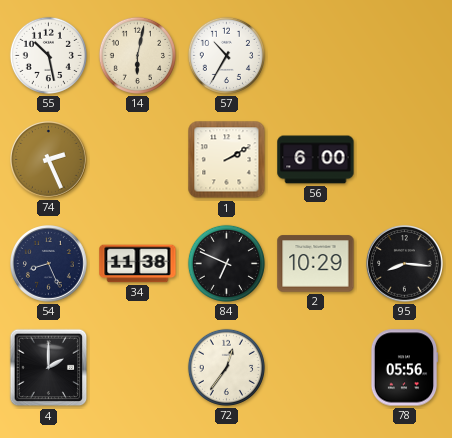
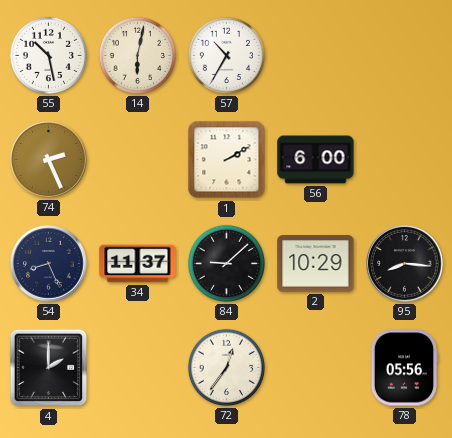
34: 11:38 -> 11:37
84: 6:49 -> 9:08
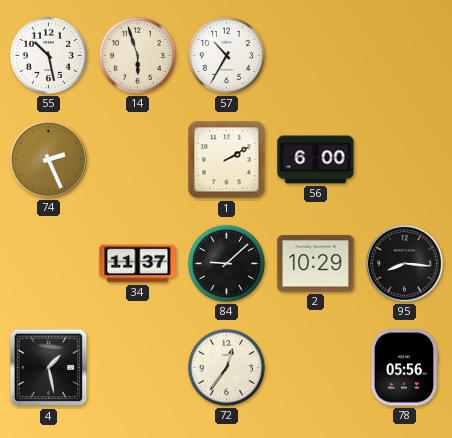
14: 6:02 -> 5:57
54: 8:26 -> none
4: 2:00 -> 1:28
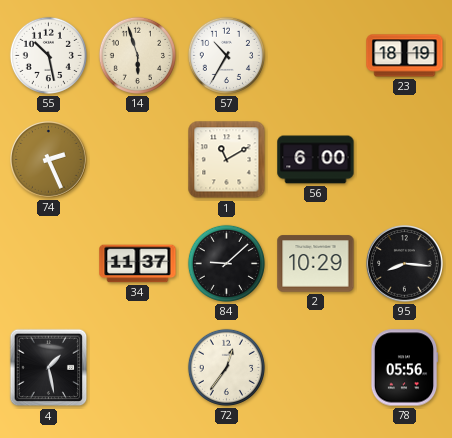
23: none -> 18:19
1: 2:10 -> 11:10
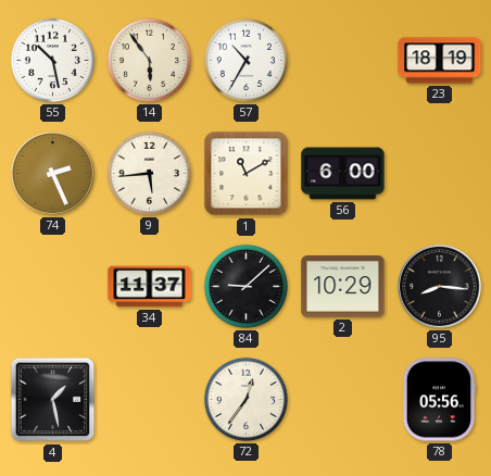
14: 5:57 -> 5:54
9: none -> 5:44
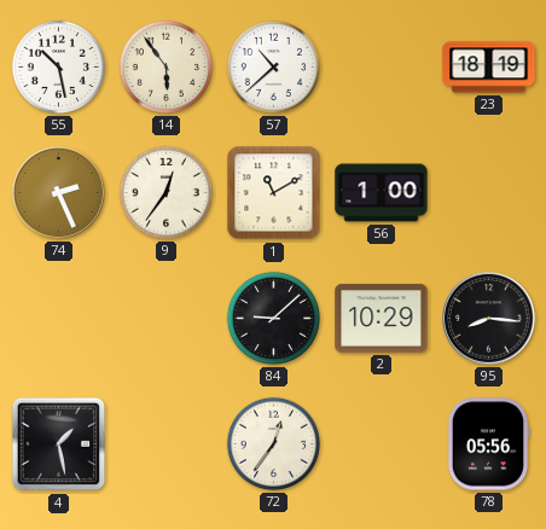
57: 10:35 -> 10:38
9: 5:44 -> 12:36
56: 6:00 -> 1:00
34: 11:37 -> none
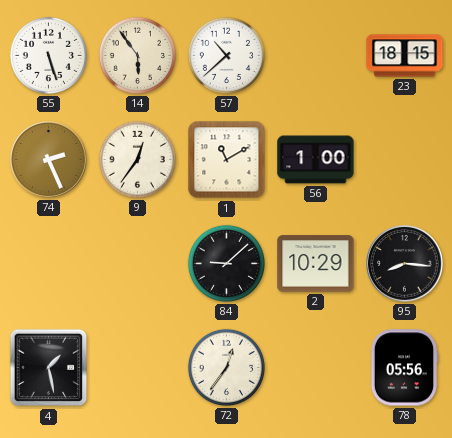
55: 10:28 -> 5:27
23: 18:19 -> 18:15
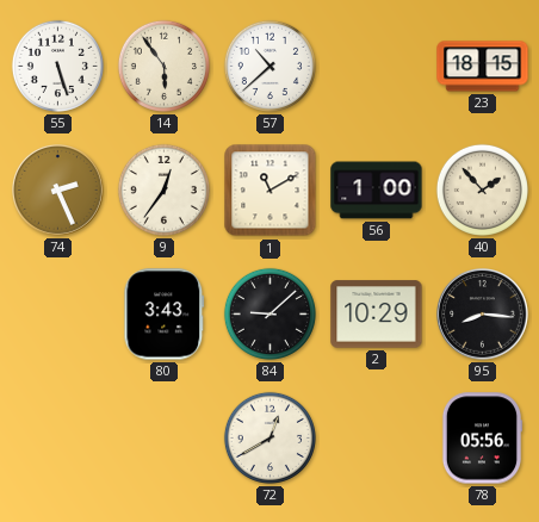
40: none -> 1:53
80: none -> 3:43
4: 1:28 -> none
72: 12:36 -> 12:40
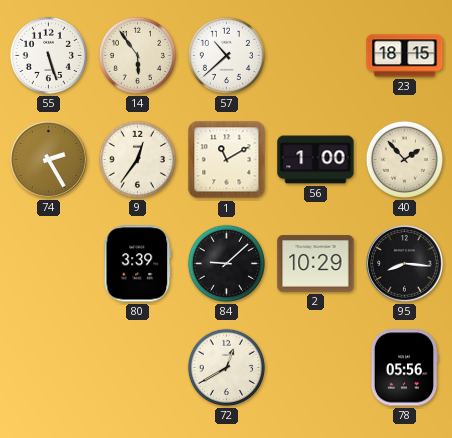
74: 2:26 -> 2:25
80: 3:43 -> 3:39
